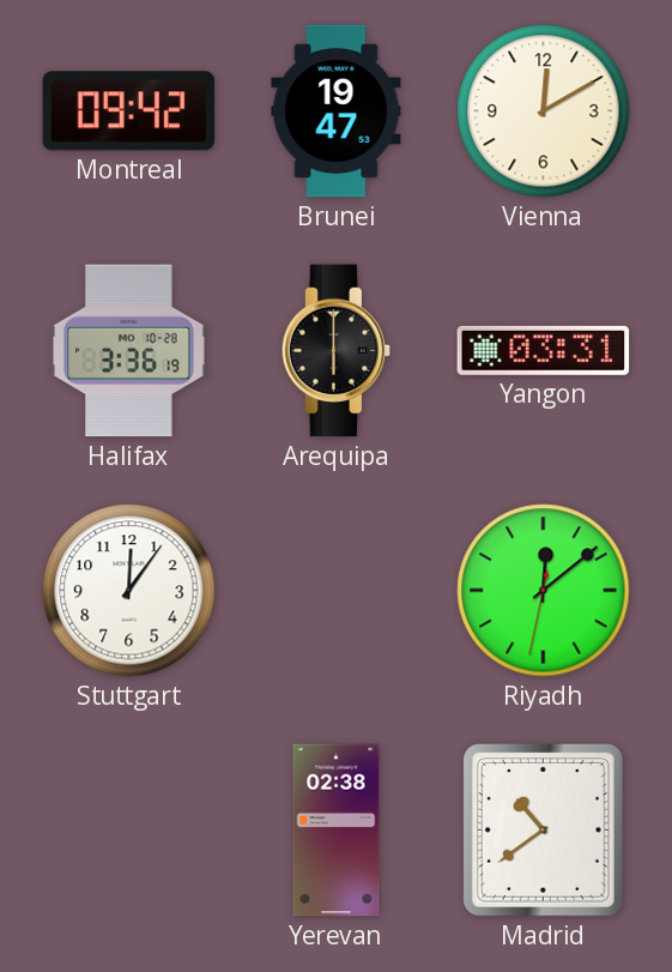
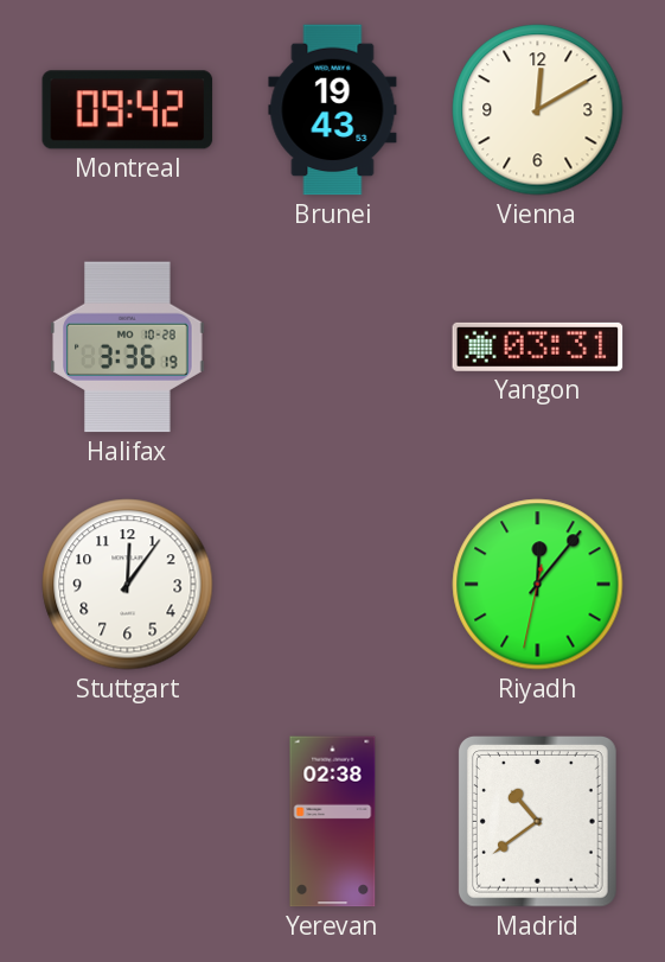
Brunei: 19:47 -> 19:43
Arequipa: 6:00 -> none
Riyadh: 12:08 -> 12:06
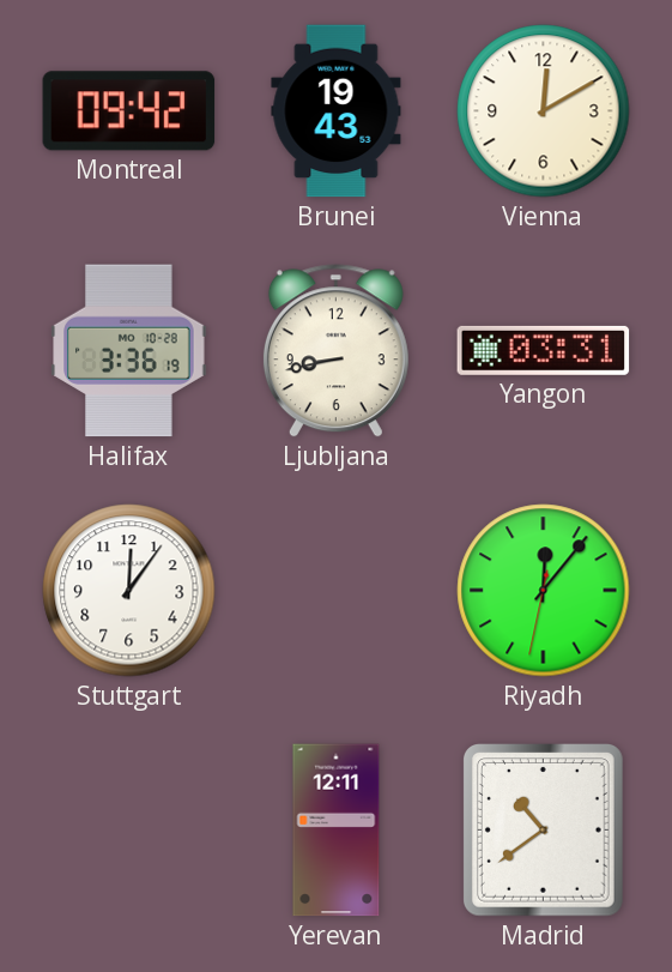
Ljubljana: none -> 8:43
Yerevan: 02:38 -> 12:11
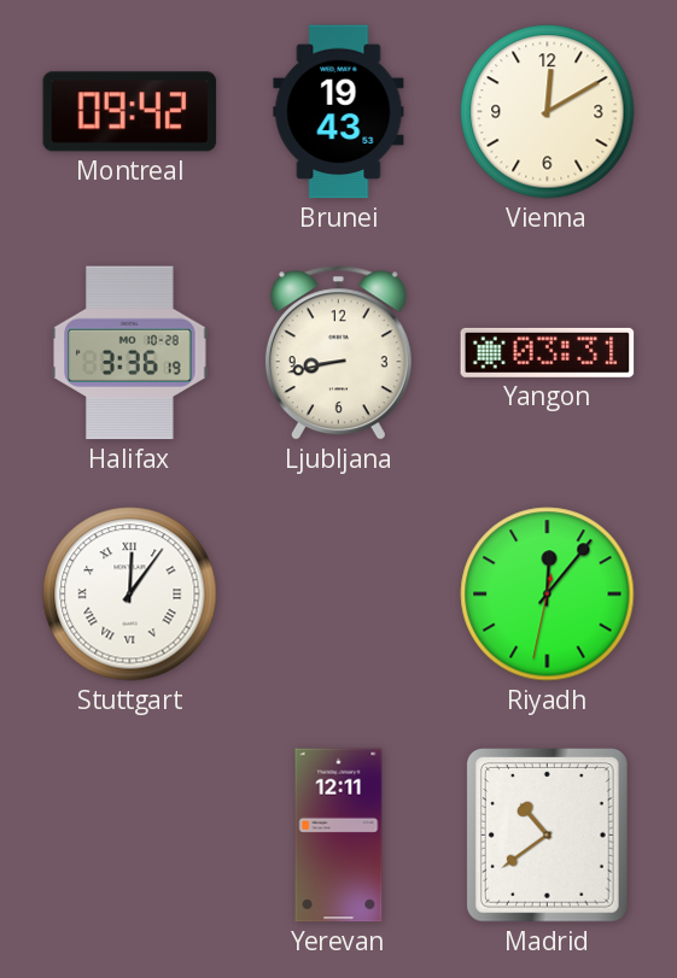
Stuttgart numerals: Arabic -> Roman
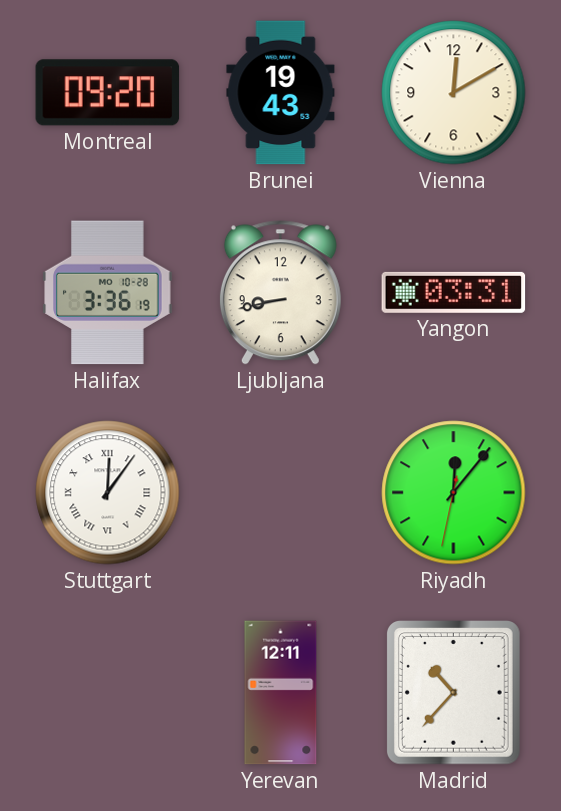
Montreal: 09:42 -> 09:20
Madrid: 10:39 -> 10:37
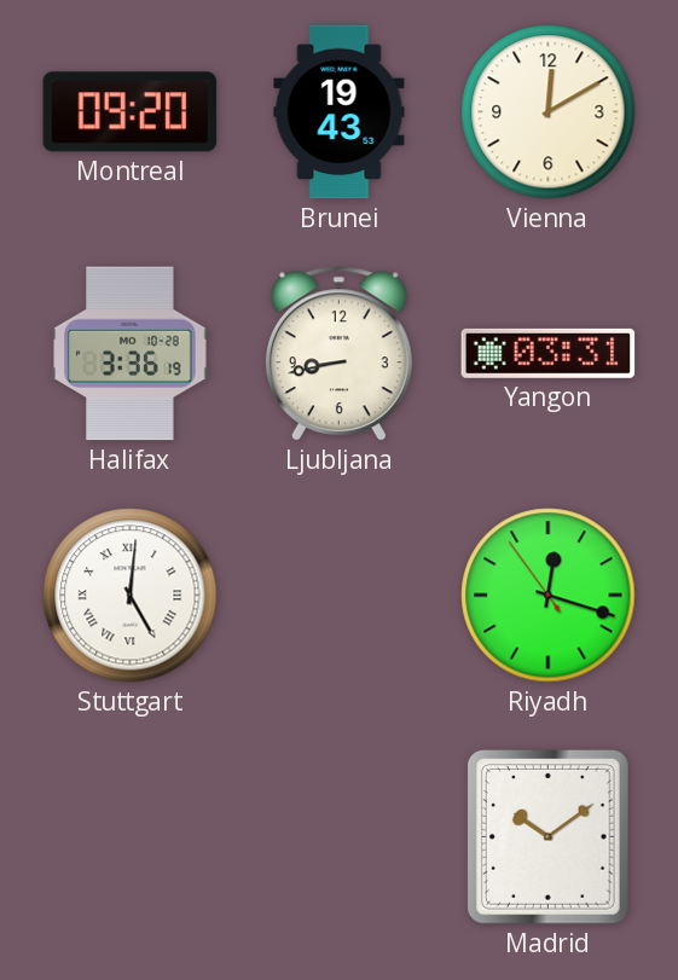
Stuttgart: 12:06 -> 5:01
Riyadh: 12:06 -> 12:17
Yerevan: 12:11 -> none
Madrid: 10:37 -> 10:09
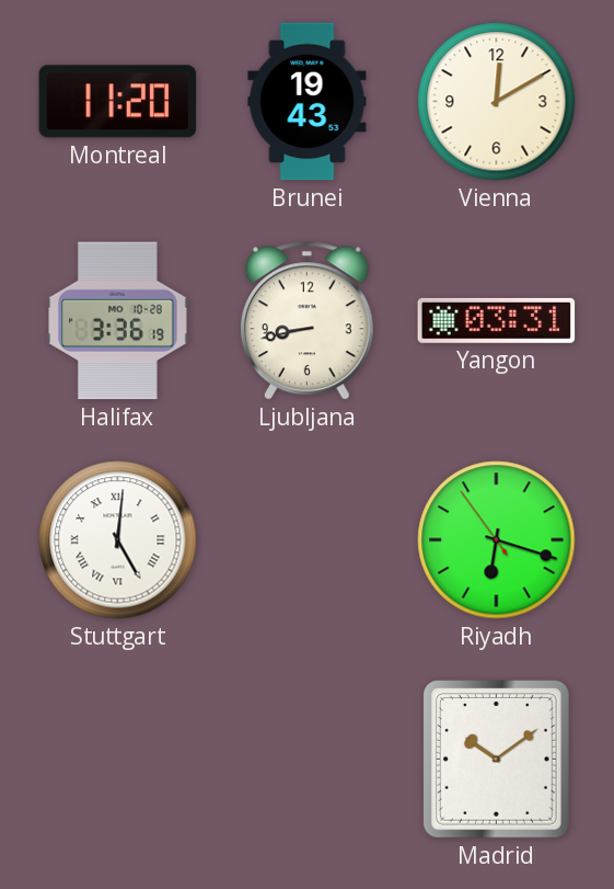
Montreal: 09:20 -> 11:20
Riyadh: 12:17 -> 6:17
